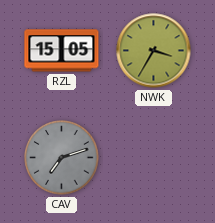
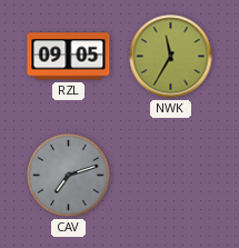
RZL: 15:05 -> 09:05
NWK: 3:35 -> 11:35
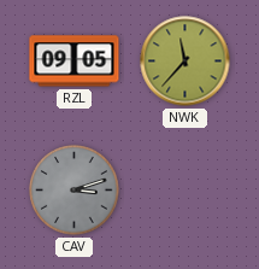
NWK: 11:35 -> 11:37
CAV: 7:12 -> 3:12
